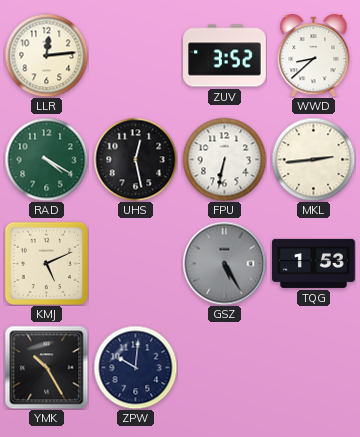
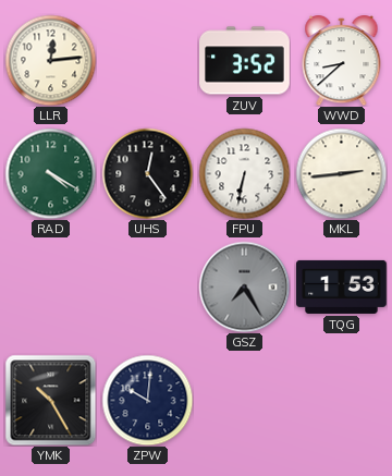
UHS: 12:28 -> 12:24
KMJ: 5:11 -> none
GSZ: 5:25 -> 7:25
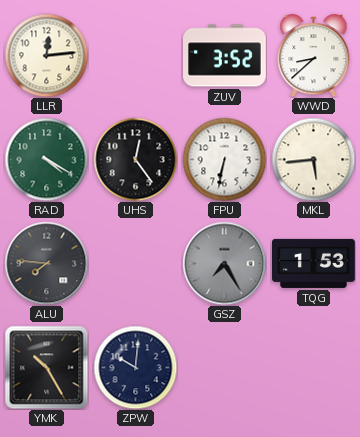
MKL: 2:44 -> 5:44
ALU: none -> 7:46
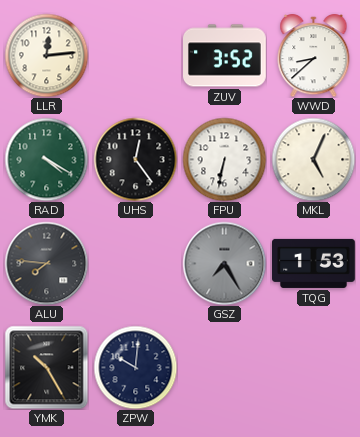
MKL: 5:44 -> 5:04
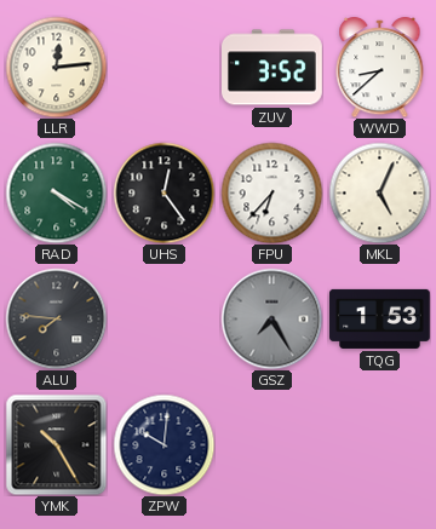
FPU: 6:32 -> 6:37
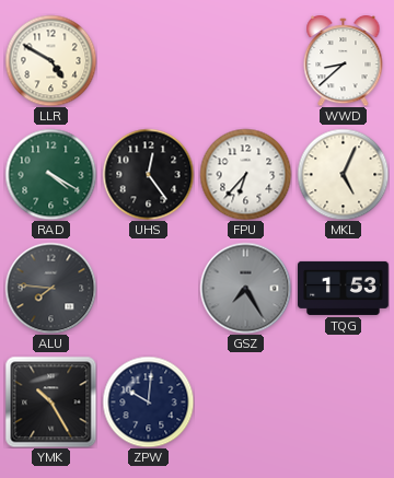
LLR: 12:14 -> 4:50
ZUV: 3:52 -> none
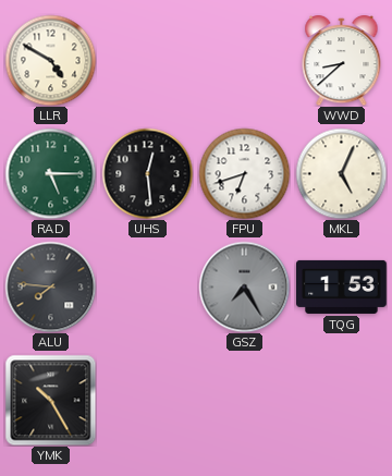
RAD: 4:20 -> 5:15
UHS: 12:24 -> 12:29
FPU: 6:37 -> 6:42
ZPW: 10:01 -> none
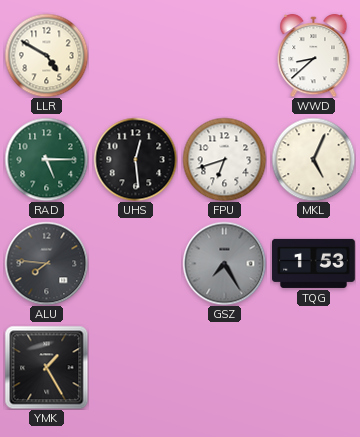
YMK: 10:25 -> 1:25
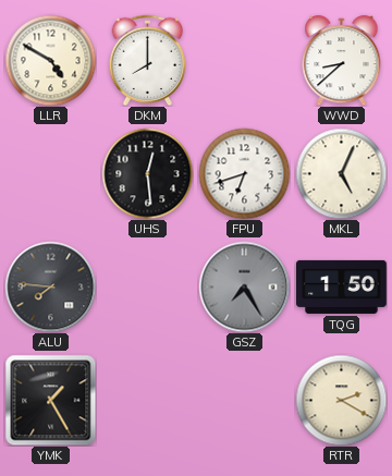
DKM: none -> 8:00
RAD: 5:15 -> none
TQG: 1:53 -> 1:50
RTR: none -> 2:20
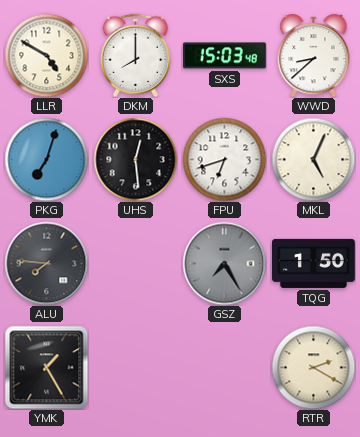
SXS: none -> 15:03
PKG: none -> 7:03
